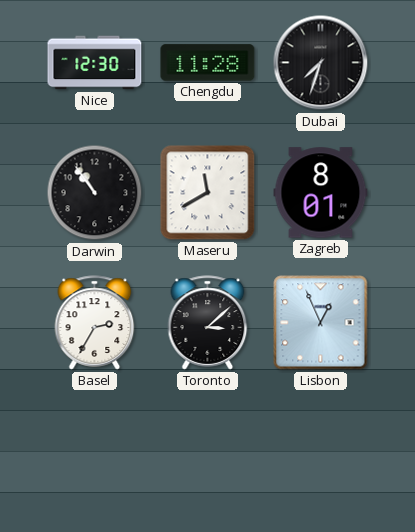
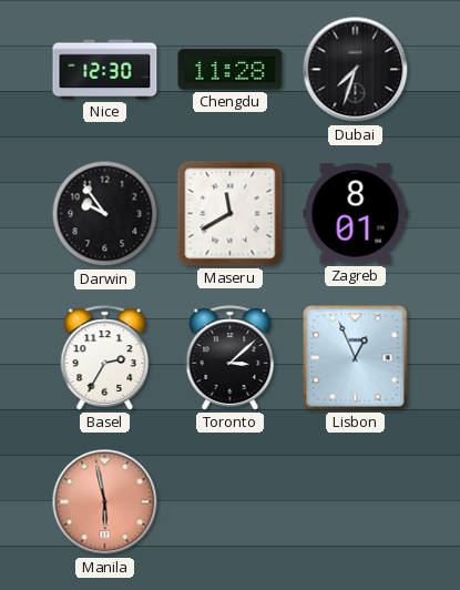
Darwin: 10:54 -> 9:54
Manila: none -> 5:58
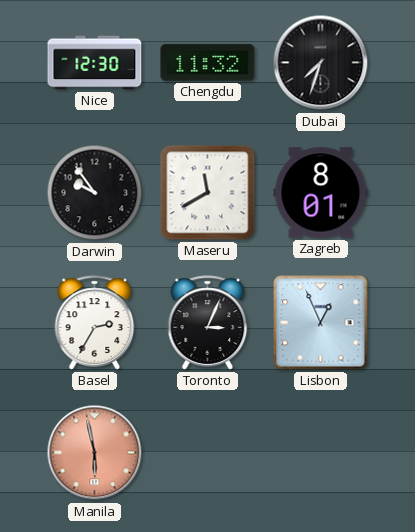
Chengdu: 11:28 -> 11:32
Toronto: 3:08 -> 3:04
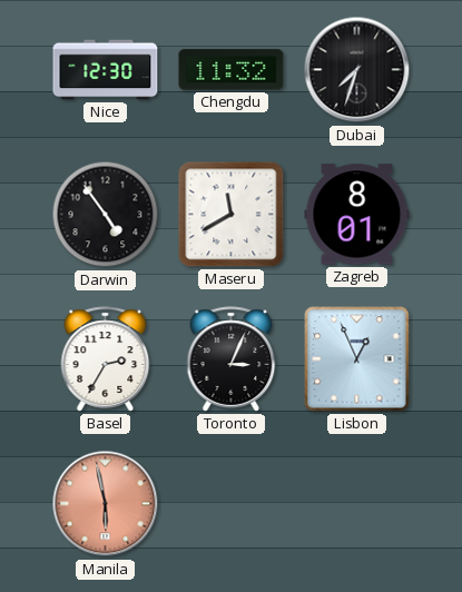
Darwin: 9:54 -> 4:54
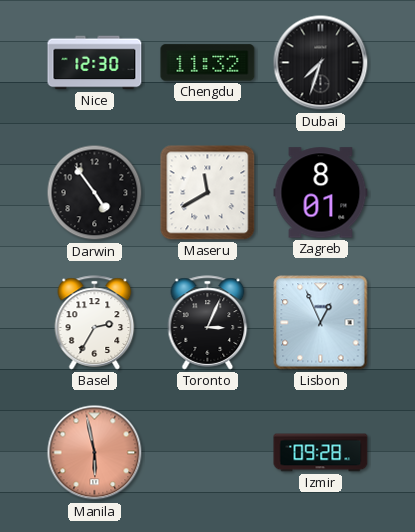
Izmir: none -> 09:28
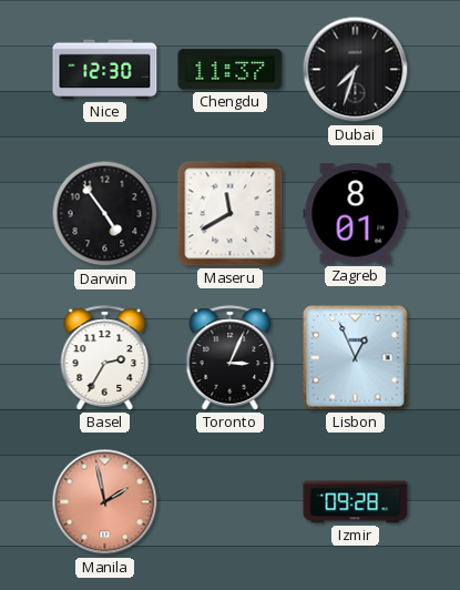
Chengdu: 11:32 -> 11:37
Manila: 5:58 -> 1:58
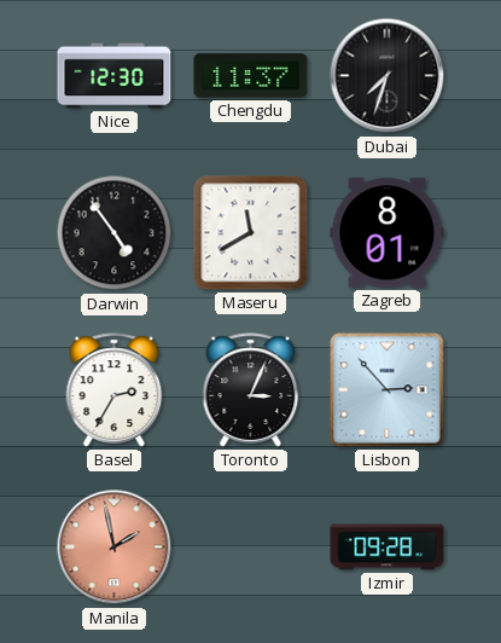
Lisbon: 12:56 -> 2:53
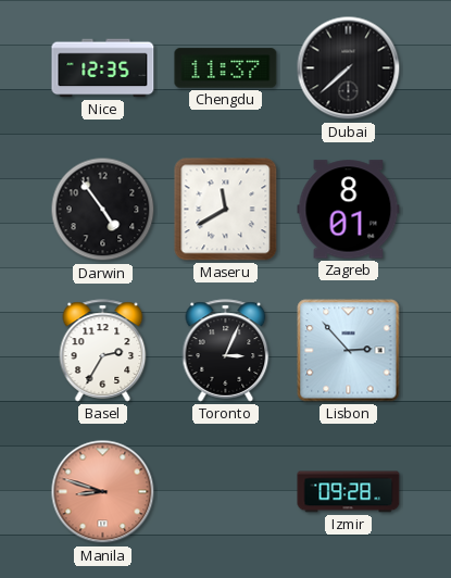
Nice: 12:30 -> 12:35
Dubai: 7:33 -> 7:38
Manila: 1:58 -> 8:48
